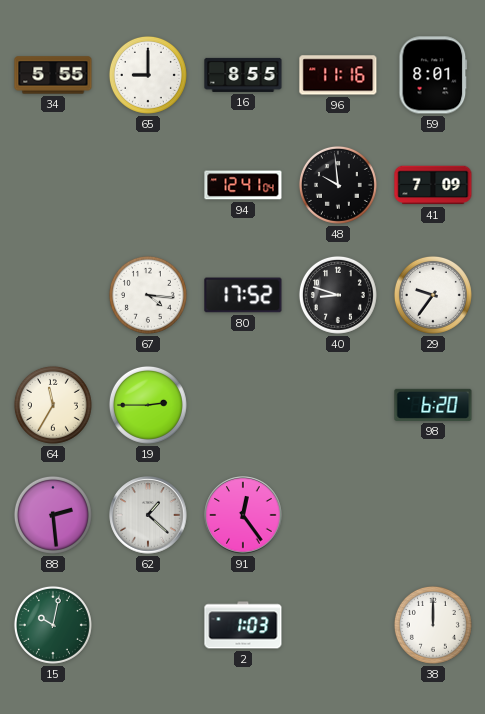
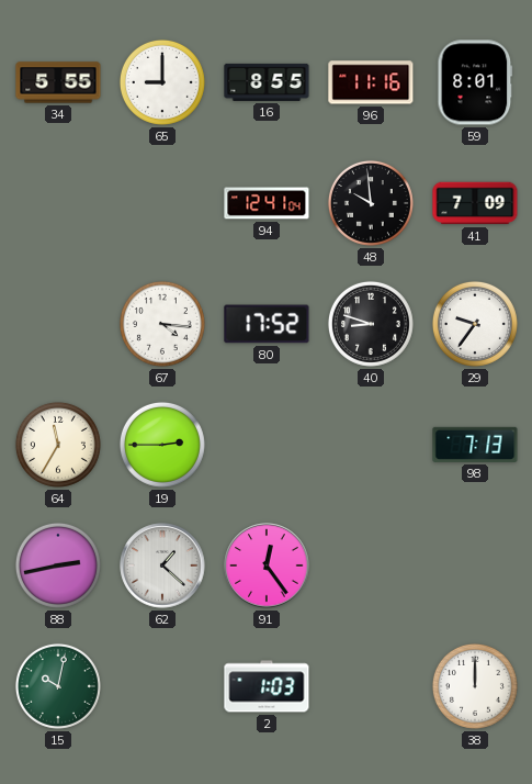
98: 6:20 -> 7:13
88: 2:29 -> 2:43
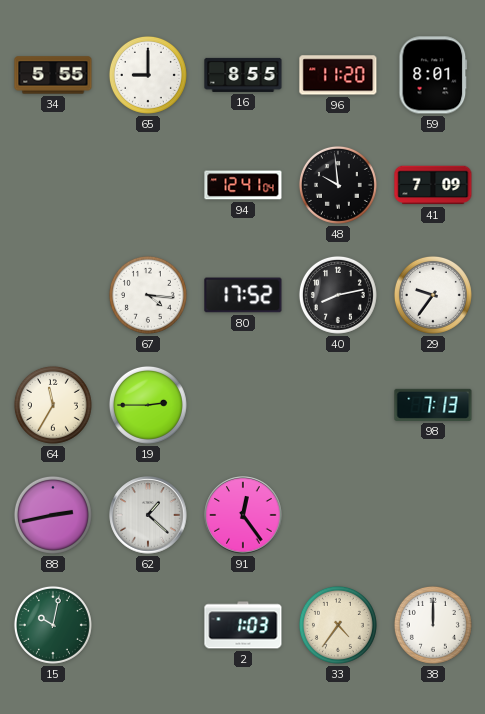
96: 11:16 -> 11:20
40: 8:48 -> 8:13
33: none -> 4:36
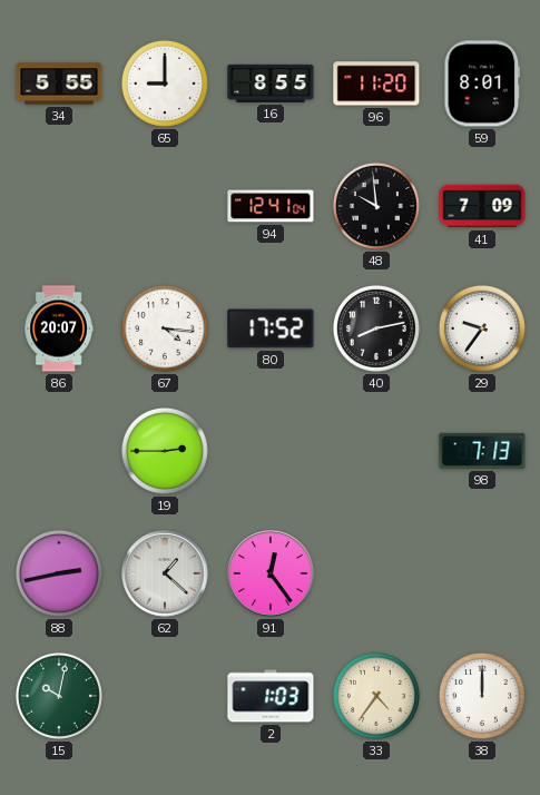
86: none -> 20:07
64: 11:35 -> none
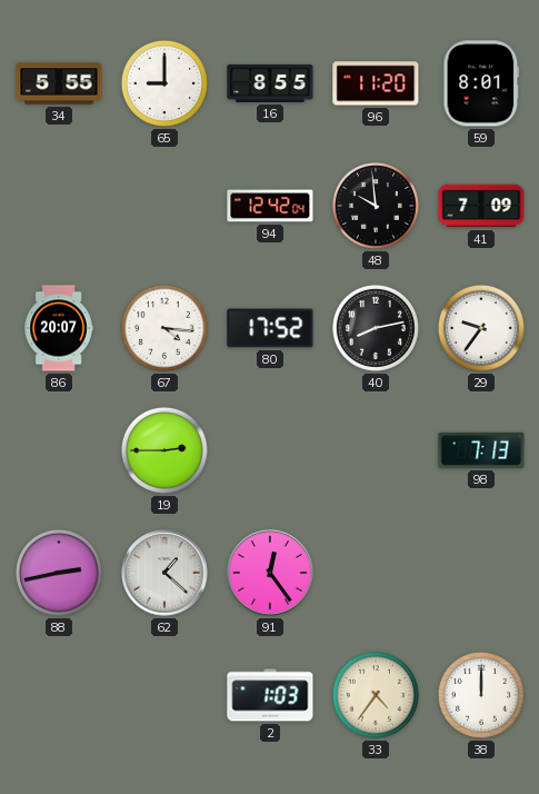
94: 12:41 -> 12:42
15: 10:02 -> none
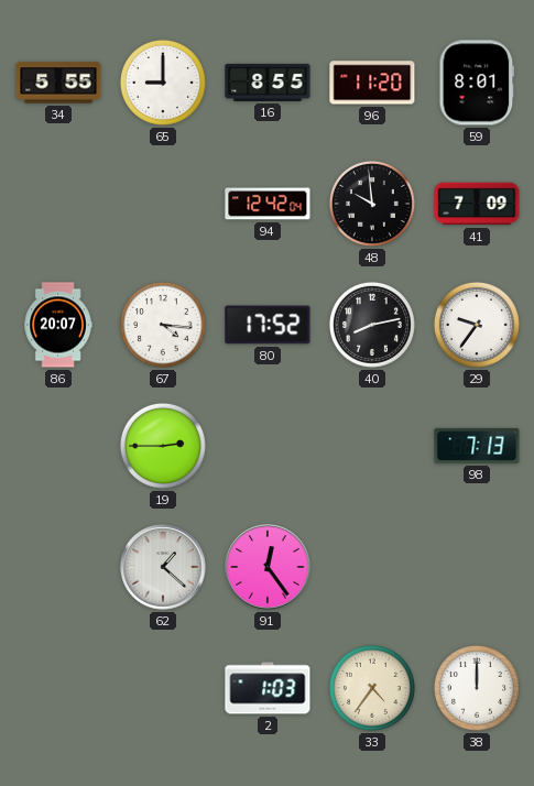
88: 2:43 -> none
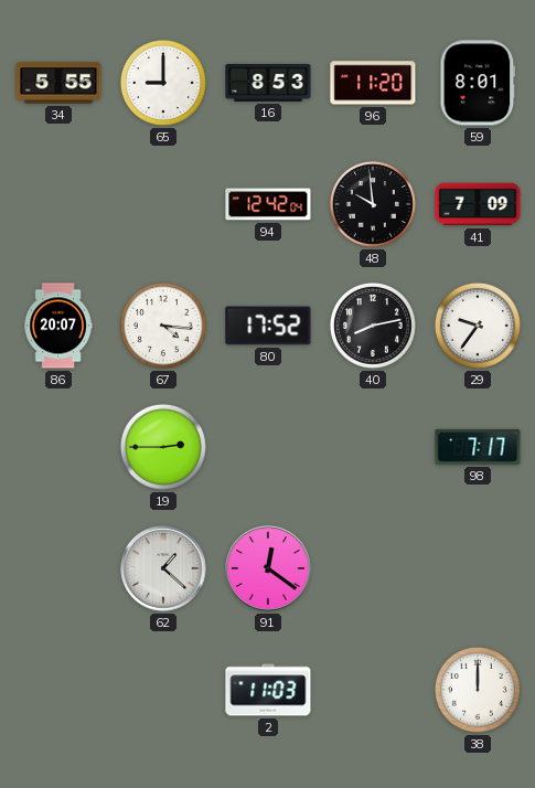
16: 8:55 -> 8:53
98: 7:13 -> 7:17
91: 12:24 -> 12:21
2: 1:03 -> 11:03
33: 4:36 -> none
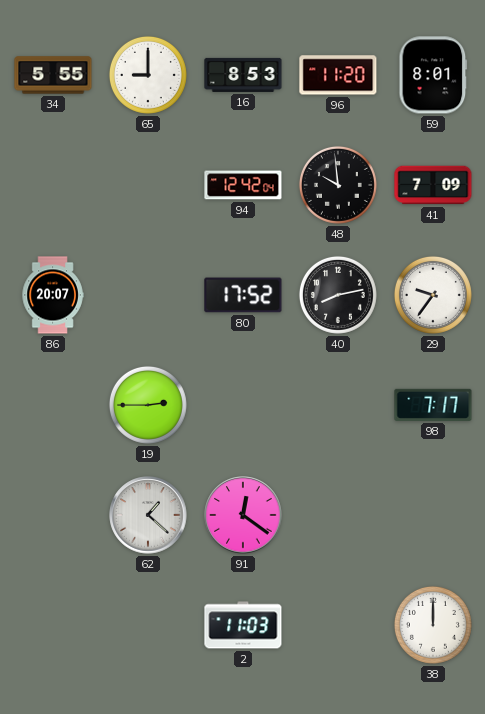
67: 4:16 -> none
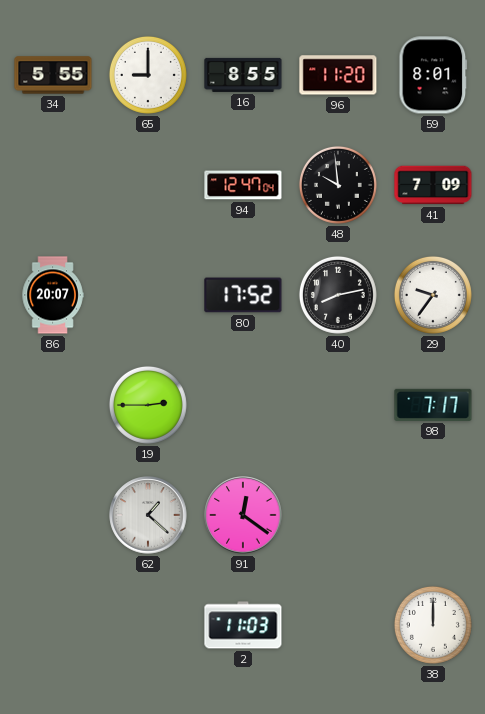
16: 8:53 -> 8:55
94: 12:42 -> 12:47
